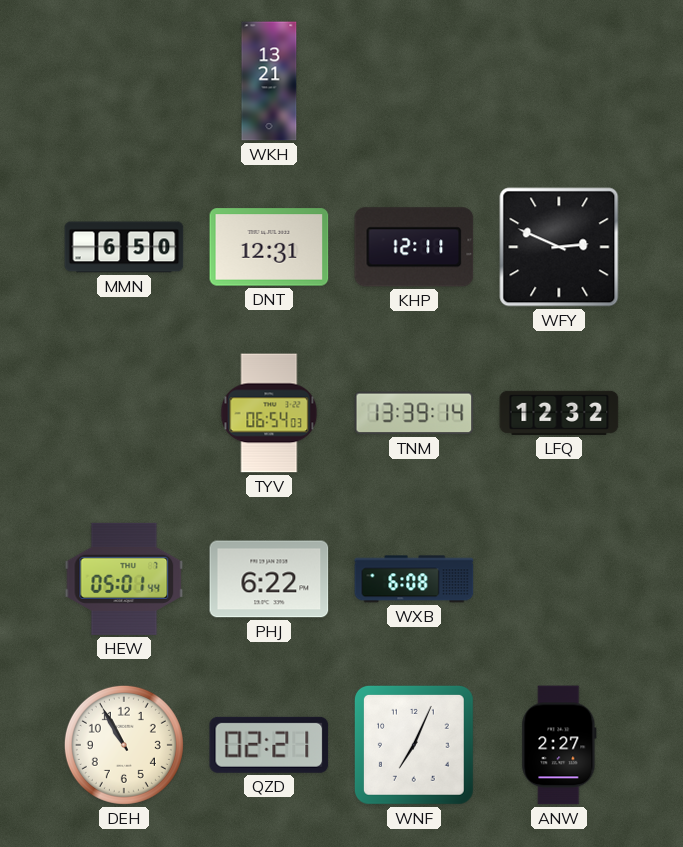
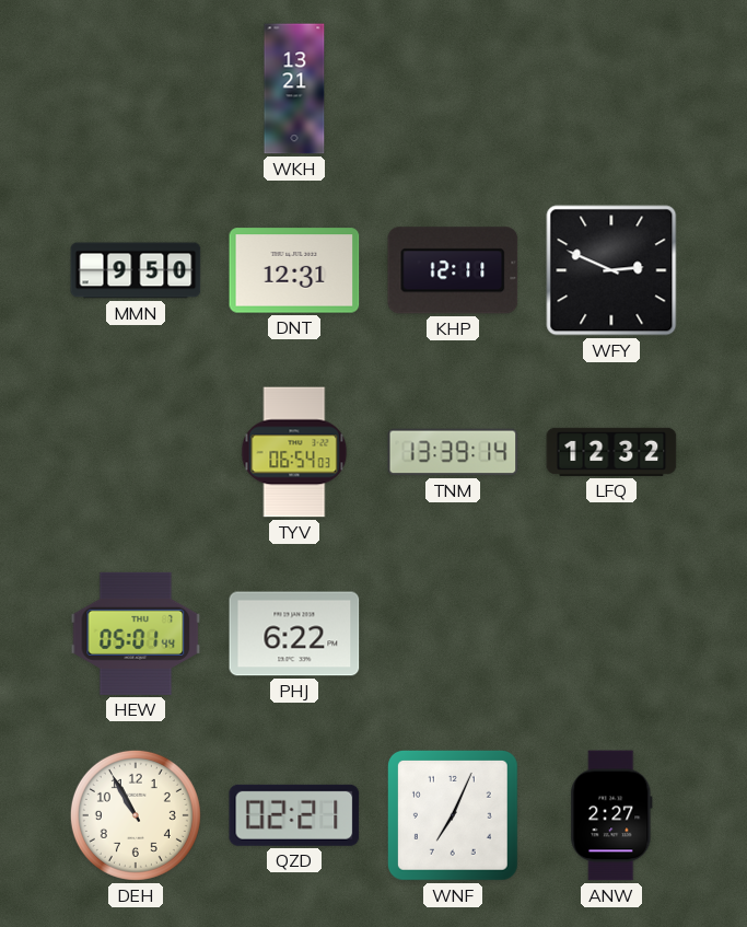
MMN: 6:50 -> 9:50
WXB: 6:08 -> none
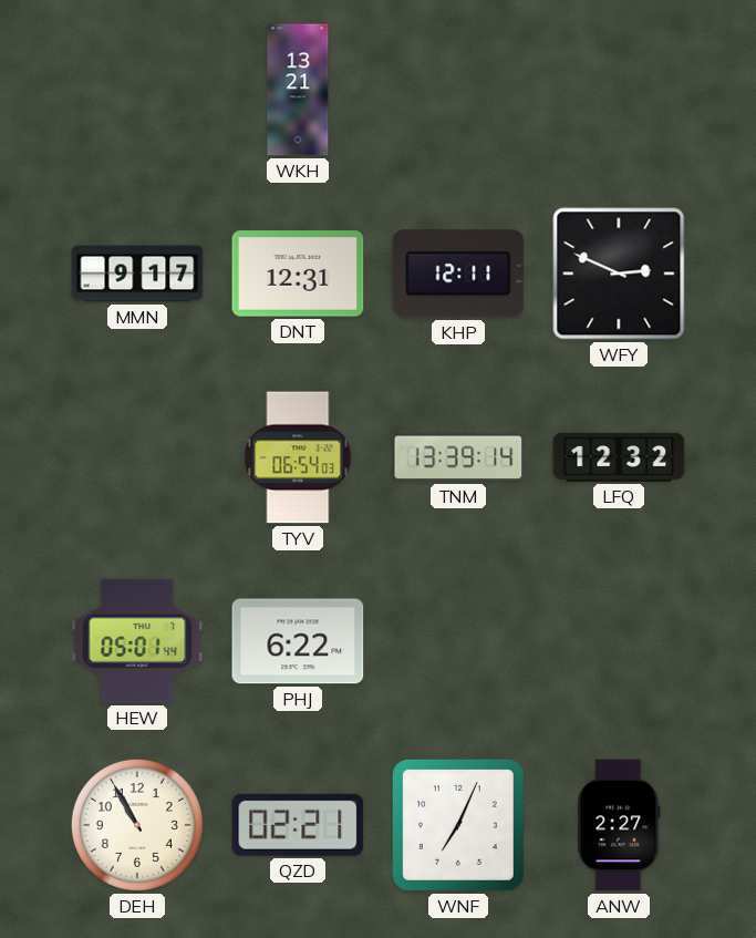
MMN: 9:50 -> 9:17
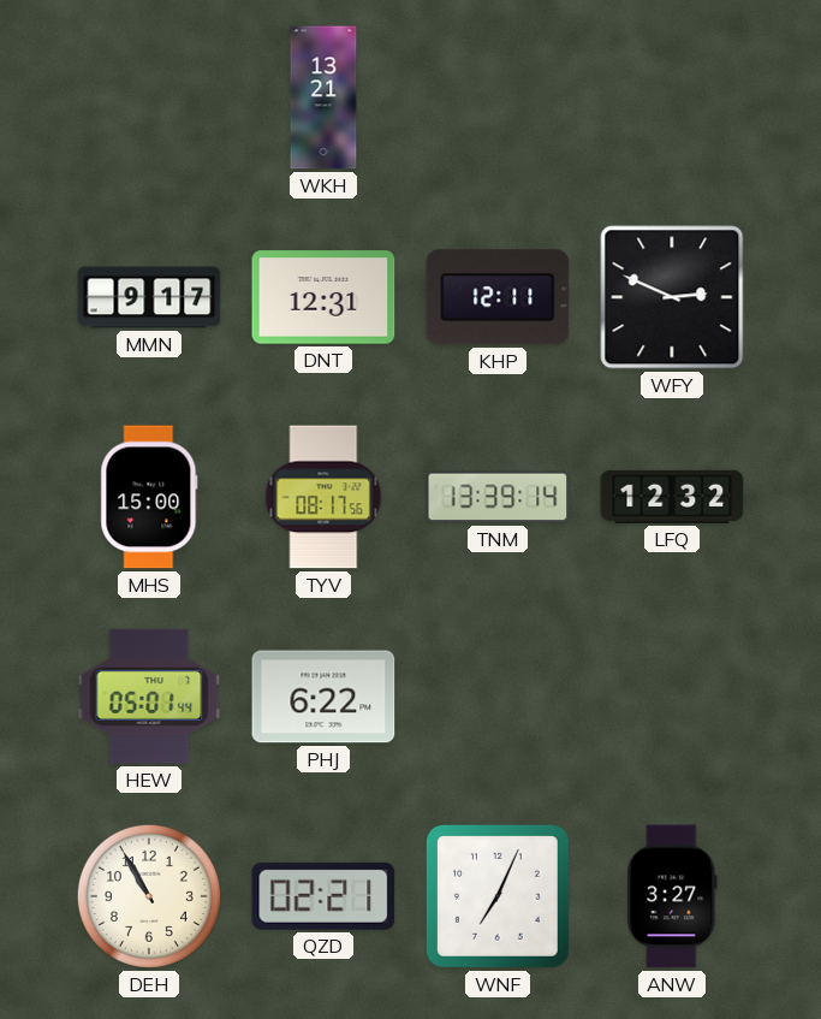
MHS: none -> 15:00
TYV: 06:54 -> 08:17
ANW: 2:27 -> 3:27
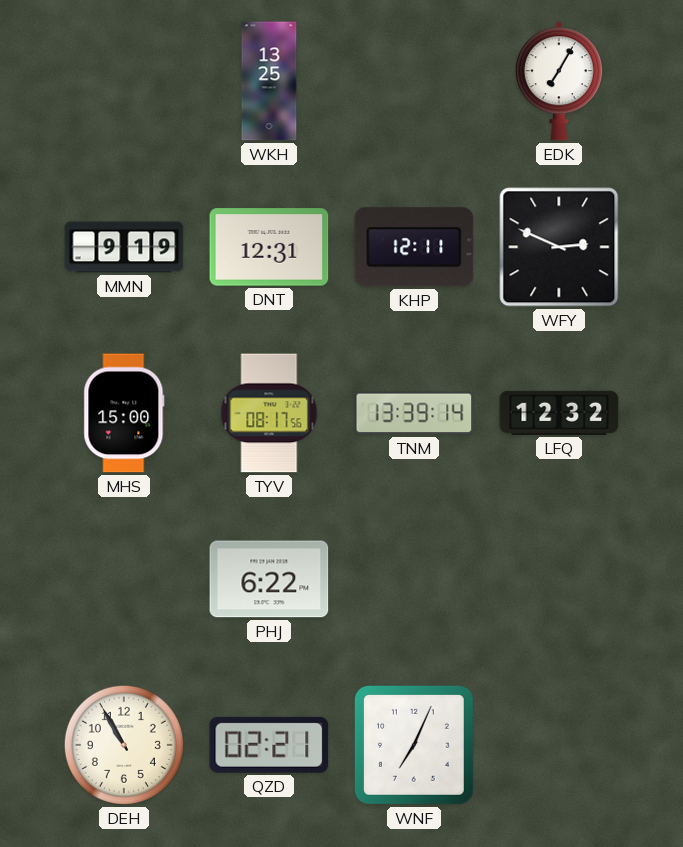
WKH: 13:21 -> 13:25
EDK: none -> 7:05
MMN: 9:17 -> 9:19
HEW: 05:01 -> none
ANW: 3:27 -> none
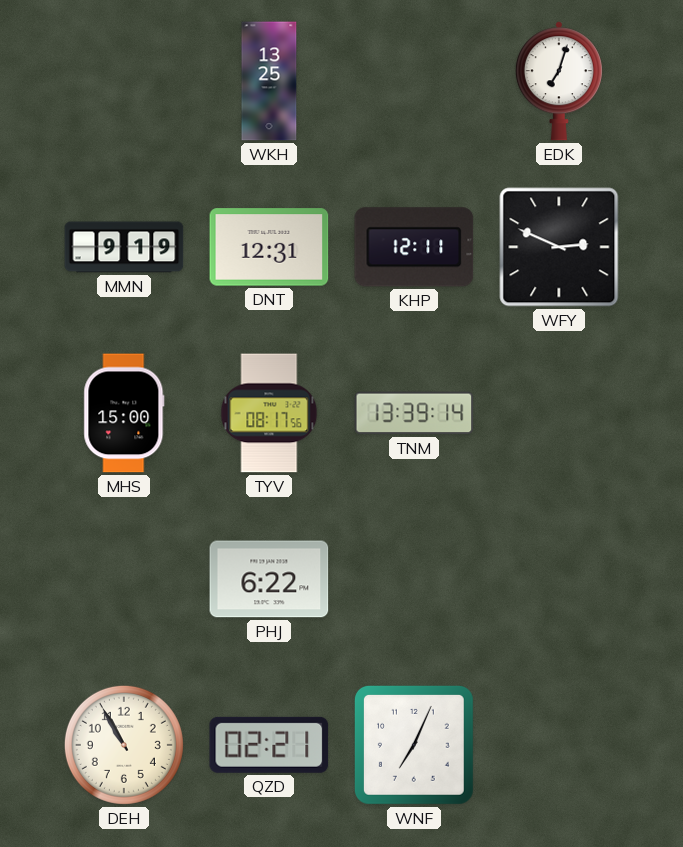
EDK: 7:05 -> 7:03
LFQ: 12:32 -> none
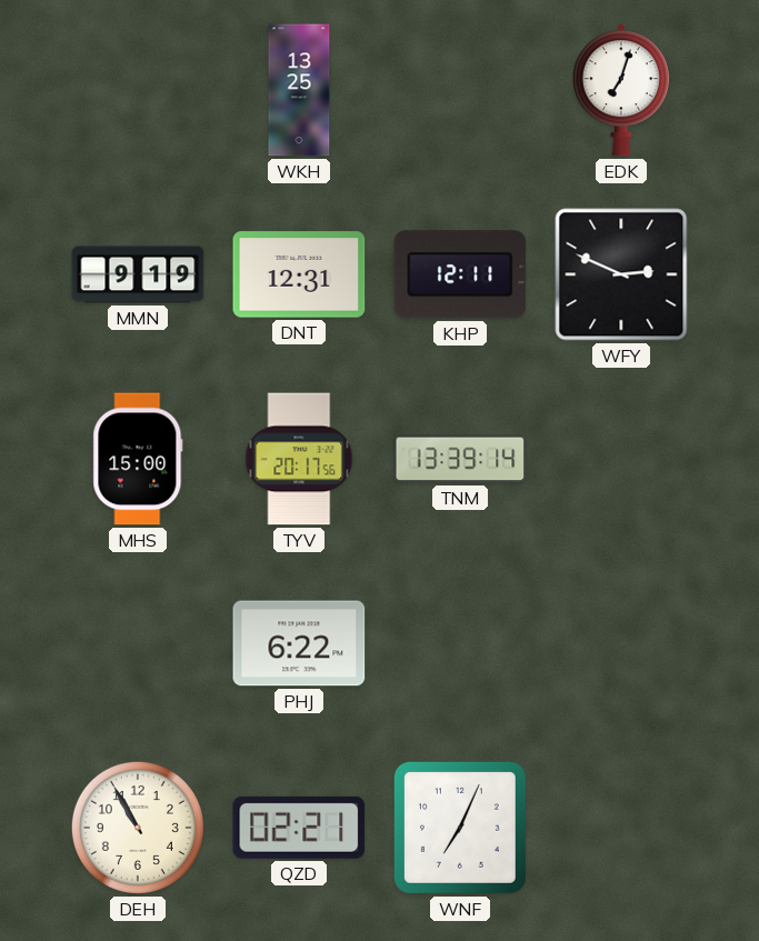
TYV: 08:17 -> 20:17
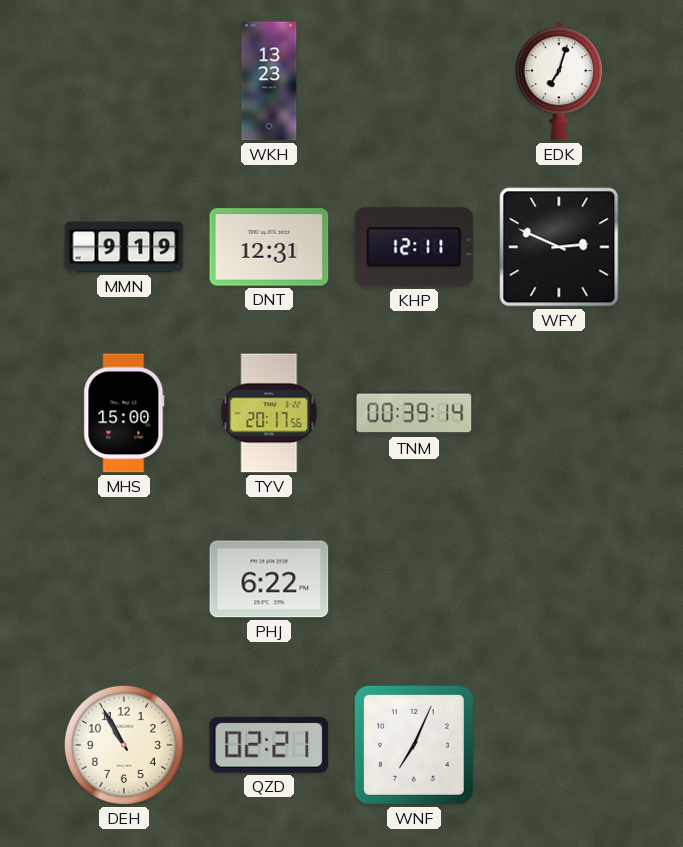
WKH: 13:25 -> 13:23
TNM: 13:39 -> 00:39
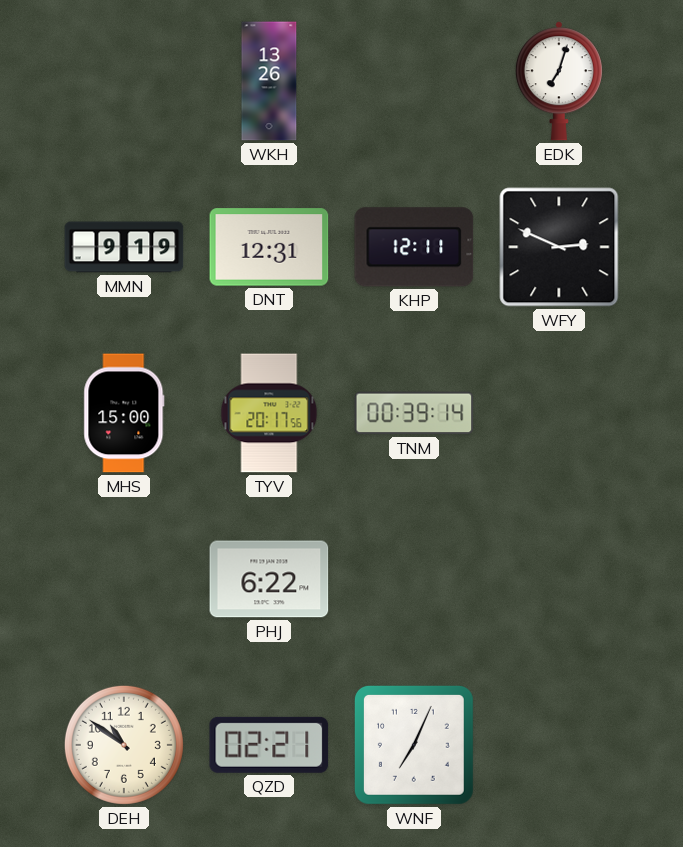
WKH: 13:23 -> 13:26
DEH: 10:55 -> 10:51
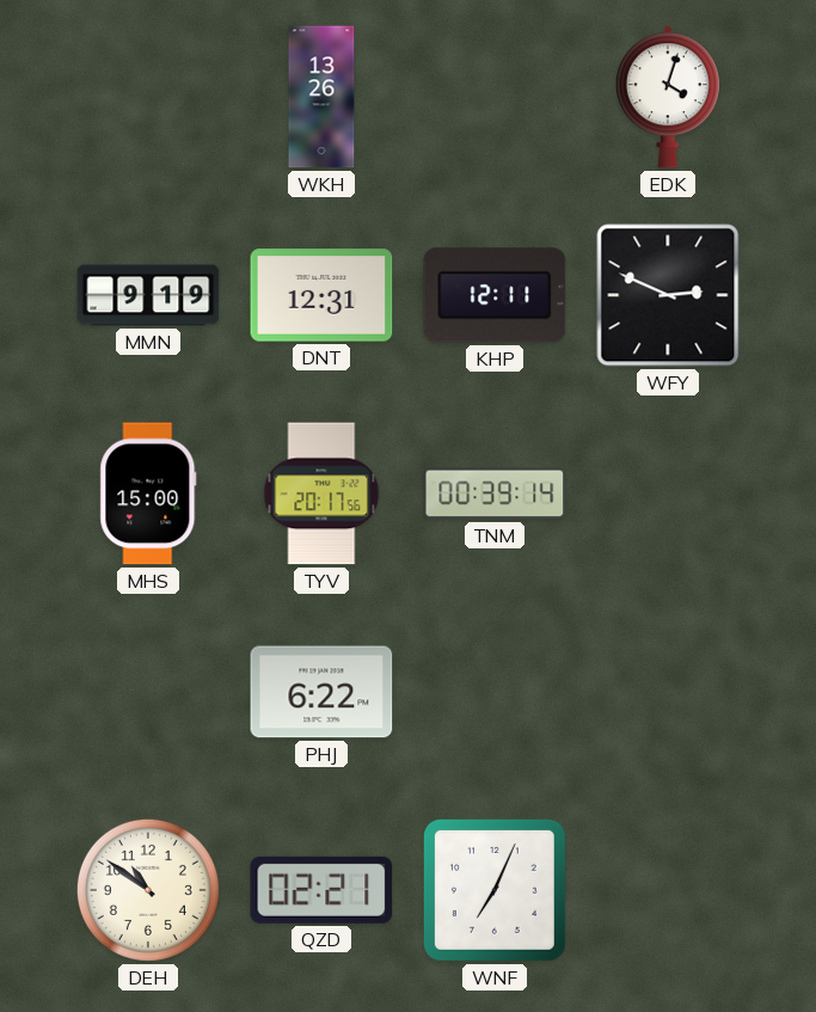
EDK: 7:03 -> 4:03
